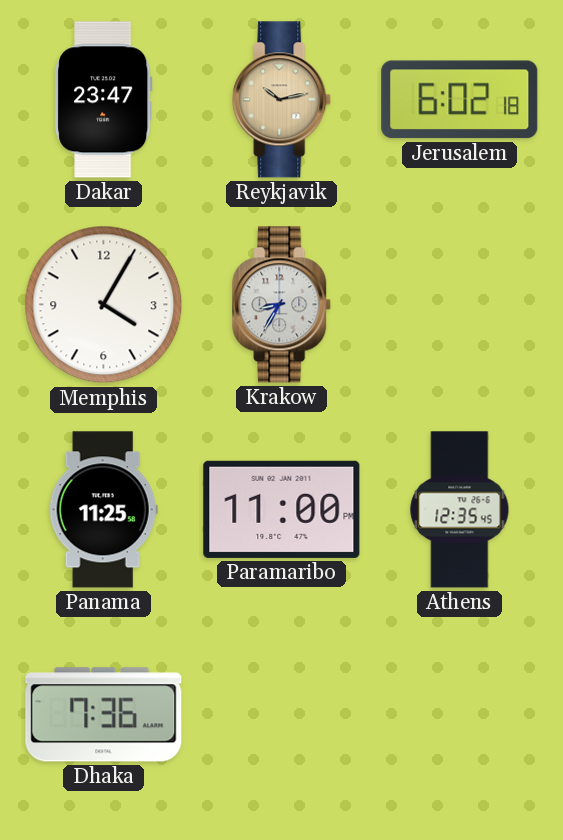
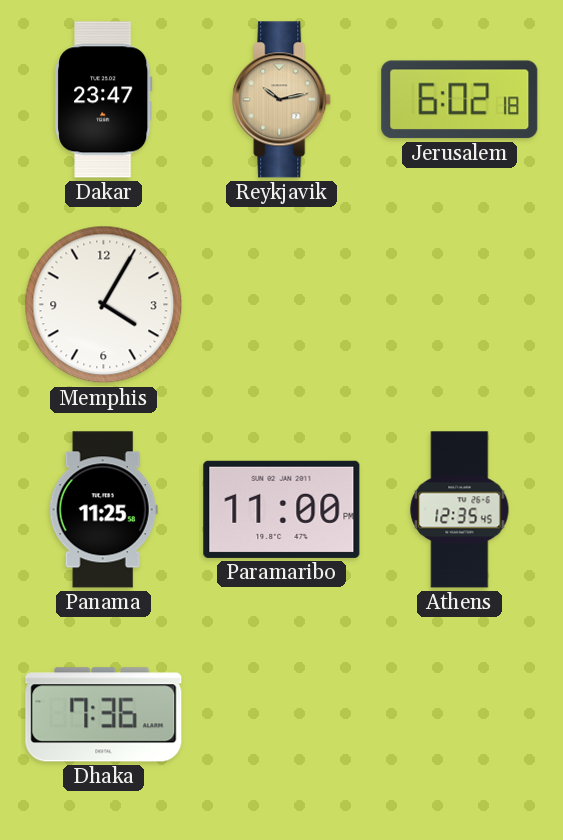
Krakow: 8:35 -> none
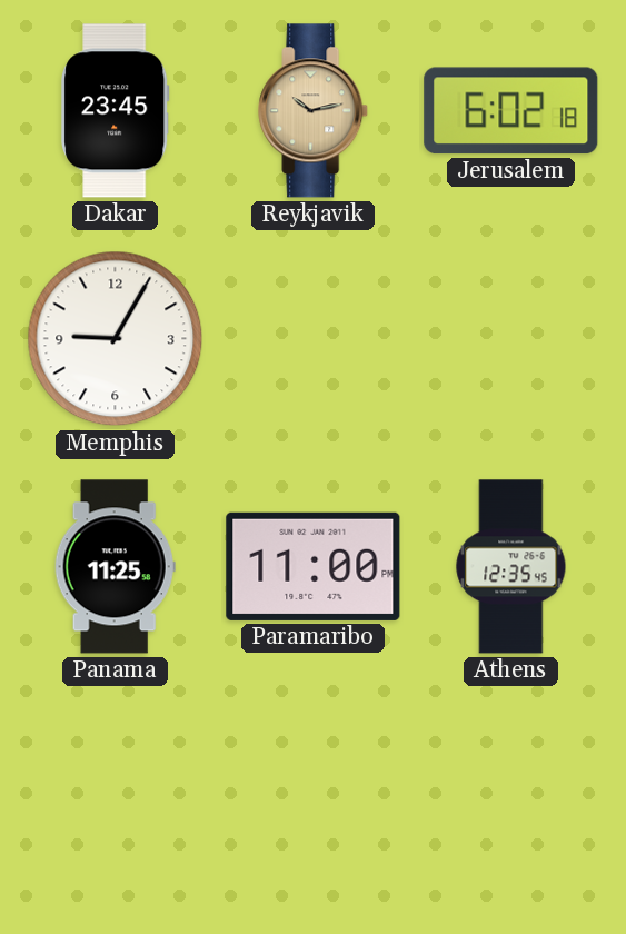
Dakar: 23:47 -> 23:45
Memphis: 4:05 -> 9:05
Dhaka: 7:36 -> none
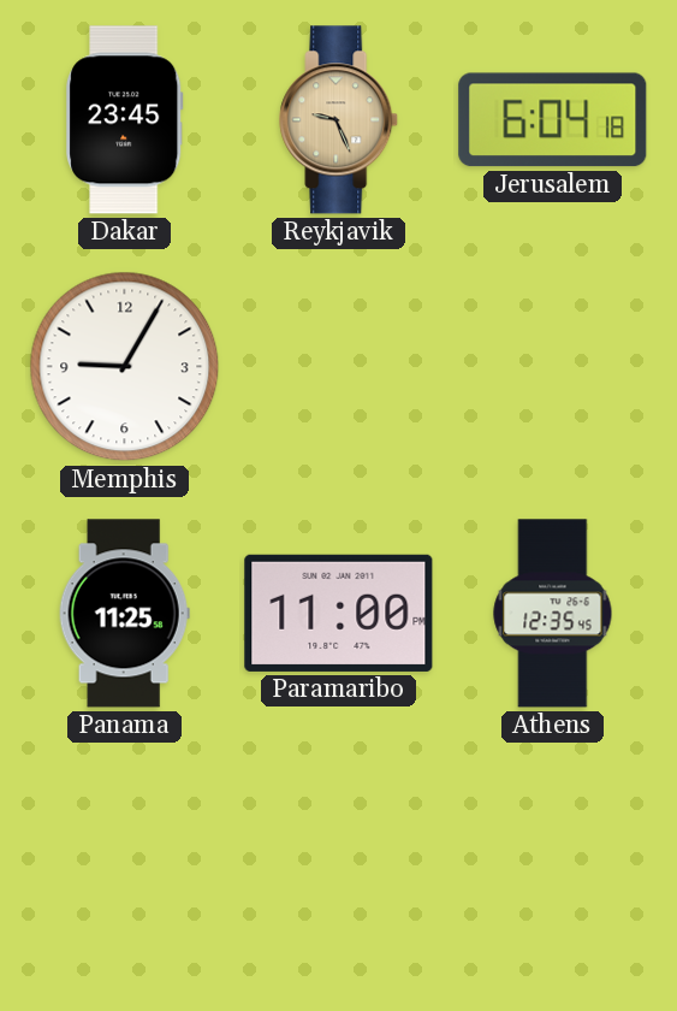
Reykjavik: 10:13 -> 9:26
Jerusalem: 6:02 -> 6:04
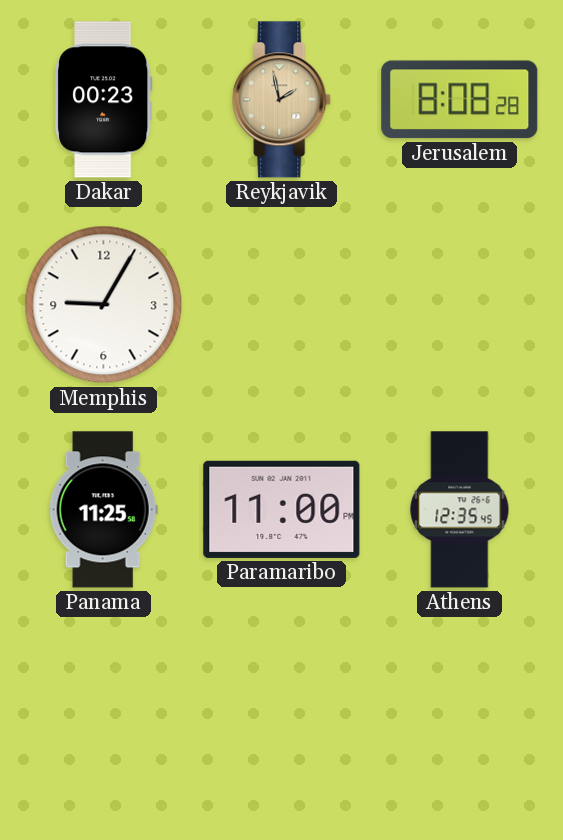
Dakar: 23:45 -> 00:23
Reykjavik: 9:26 -> 1:58
Jerusalem: 6:04 -> 8:08
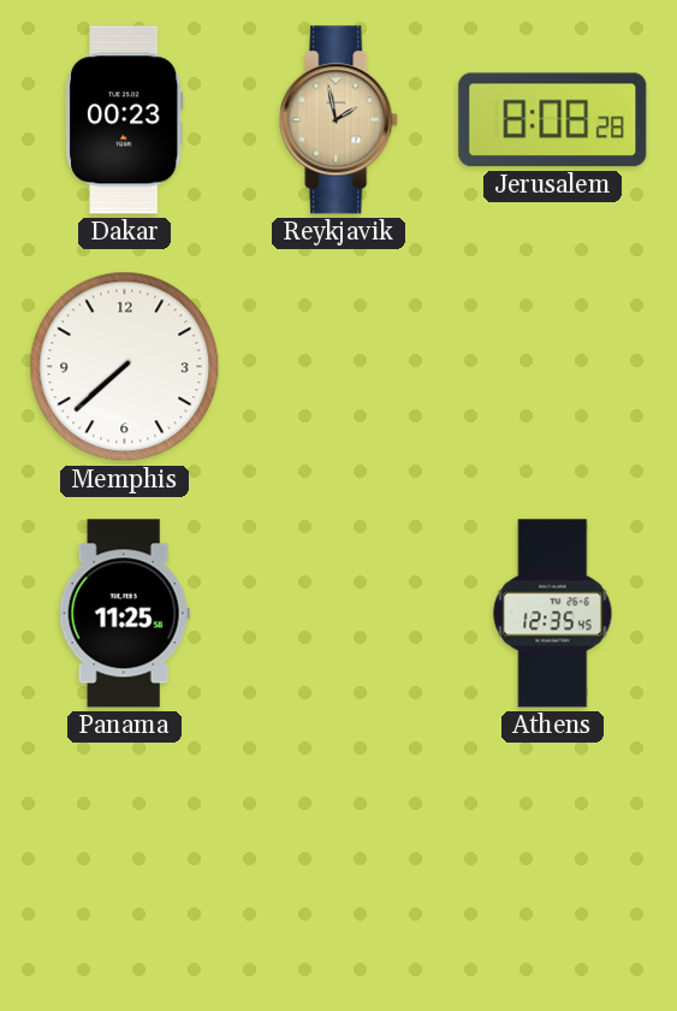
Memphis: 9:05 -> 7:38
Paramaribo: 11:00 -> none
